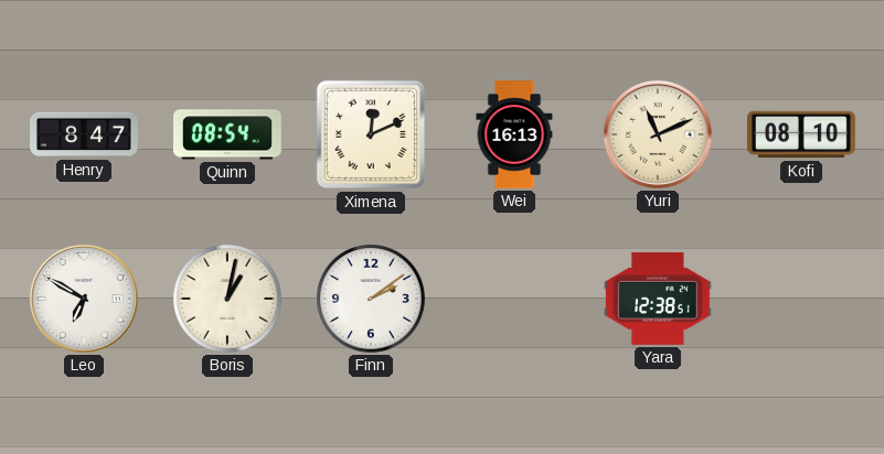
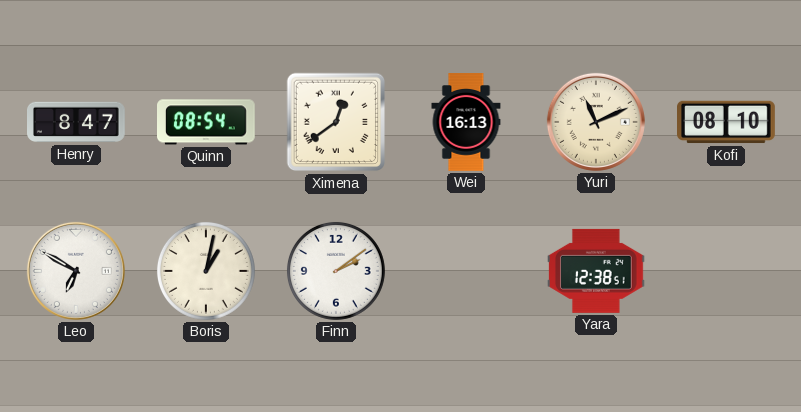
Ximena: 12:11 -> 12:39
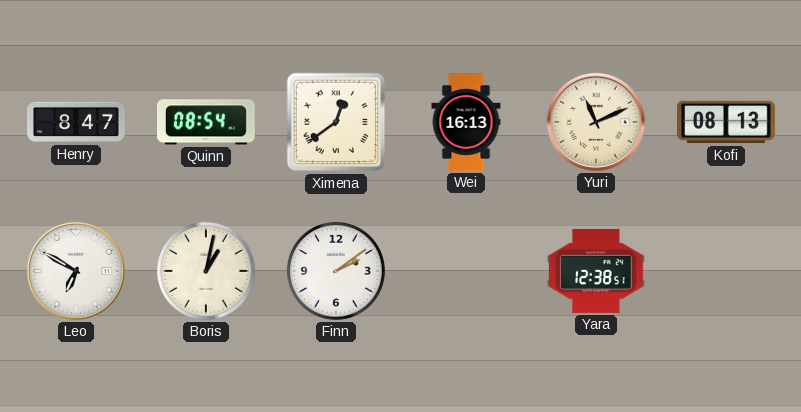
Kofi: 08:10 -> 08:13
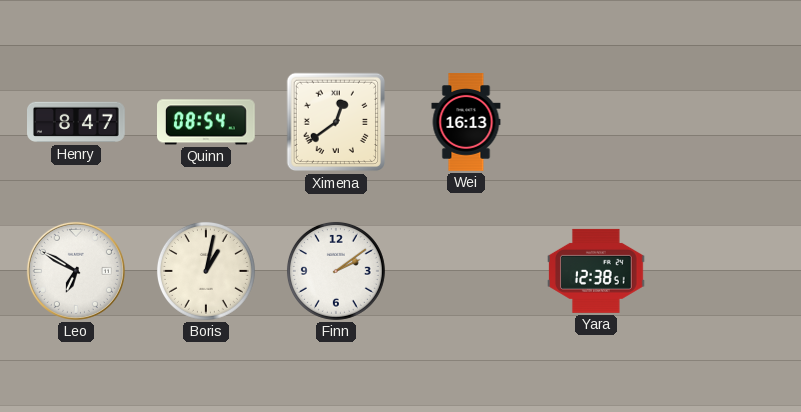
Yuri: 11:11 -> none
Kofi: 08:13 -> none
